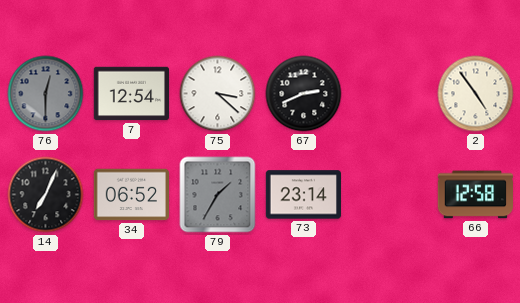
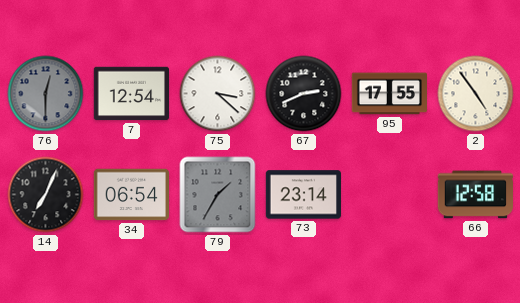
95: none -> 17:55
34: 06:52 -> 06:54
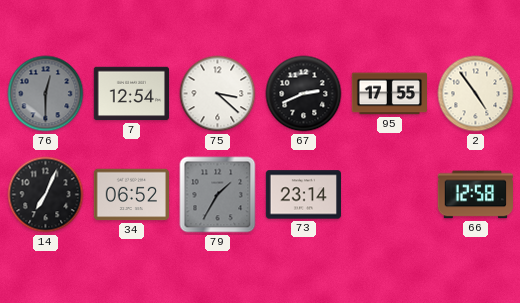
34: 06:54 -> 06:52
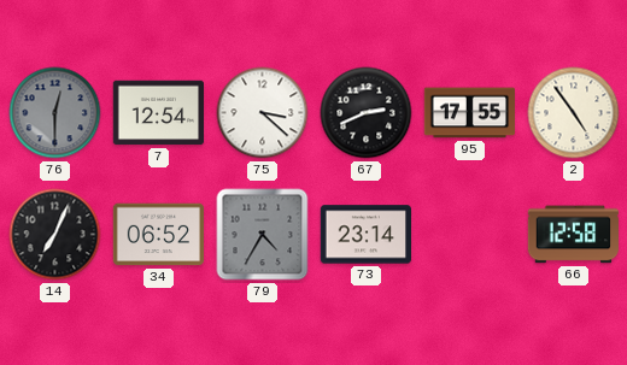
79: 1:35 -> 4:35
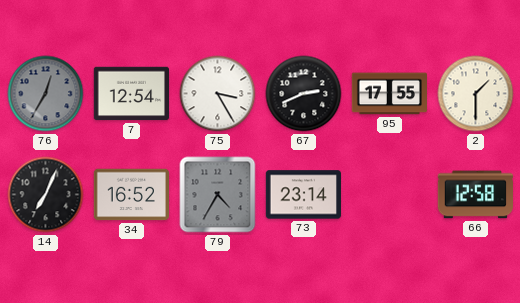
76: 12:30 -> 12:35
75: 3:22 -> 3:25
2: 4:54 -> 1:30
34: 06:52 -> 16:52
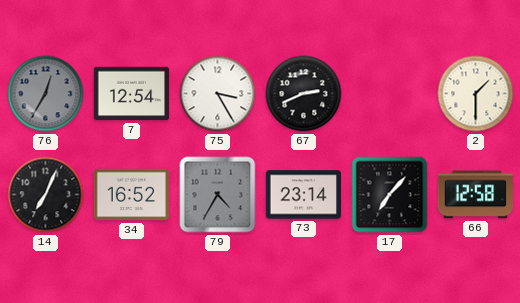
95: 17:55 -> none
17: none -> 7:07
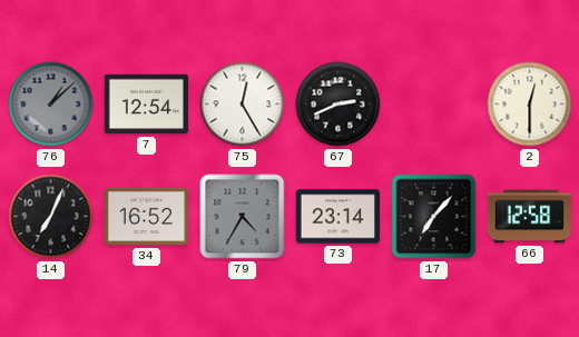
76: 12:35 -> 1:08
75: 3:25 -> 12:25
2: 1:30 -> 12:30
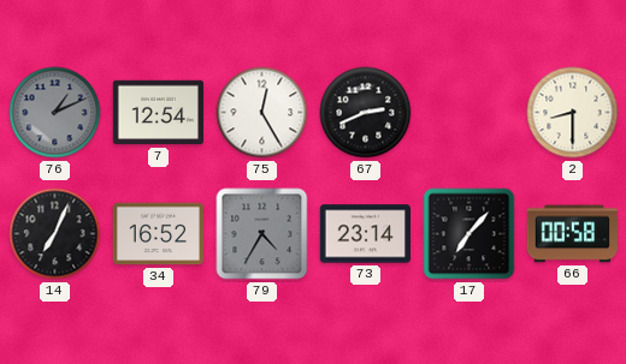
76: 1:08 -> 1:11
2: 12:30 -> 8:30
66: 12:58 -> 00:58
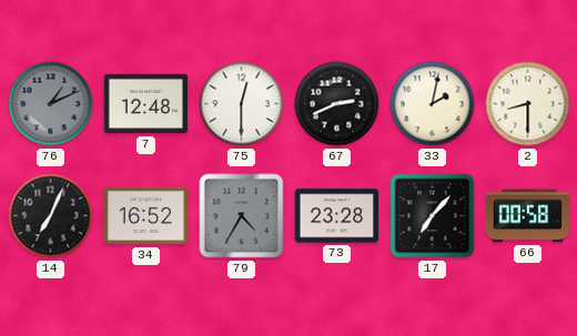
7: 12:54 -> 12:48
75: 12:25 -> 12:30
33: none -> 2:02
73: 23:14 -> 23:28
